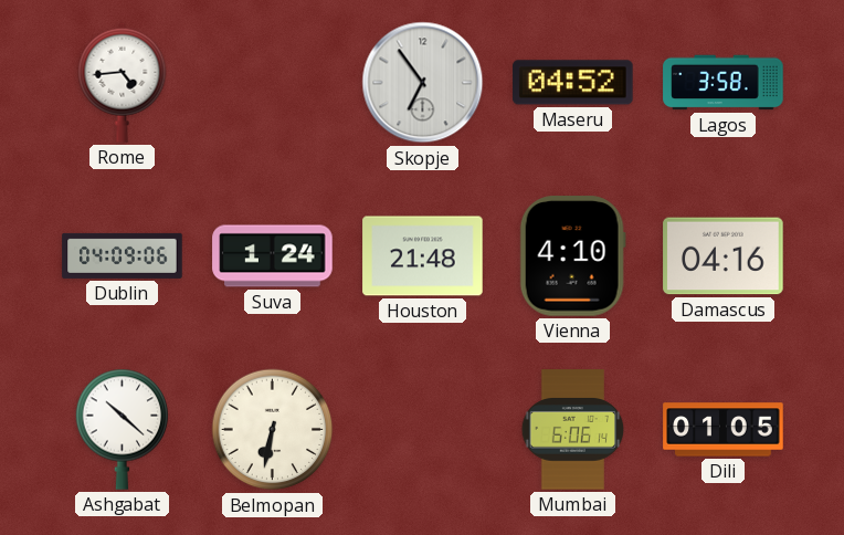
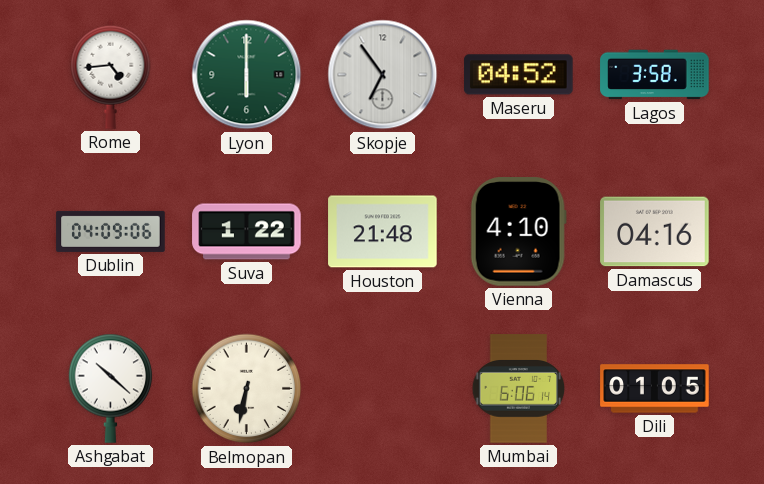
Lyon: none -> 6:00
Suva: 1:24 -> 1:22
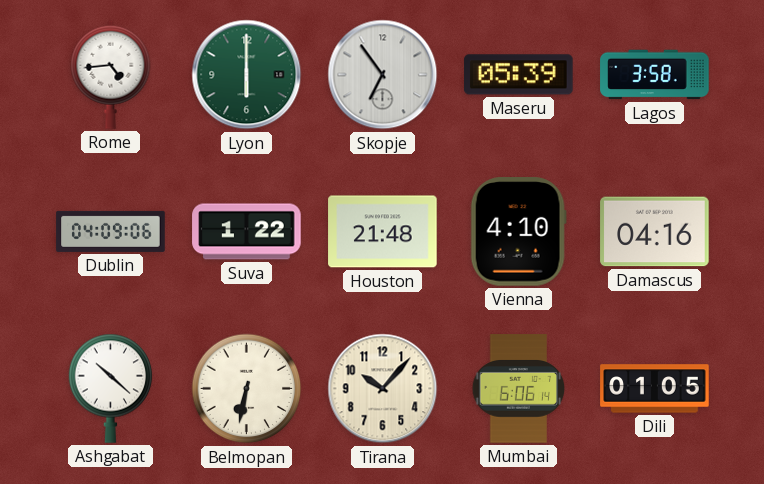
Maseru: 04:52 -> 05:39
Tirana: none -> 10:07
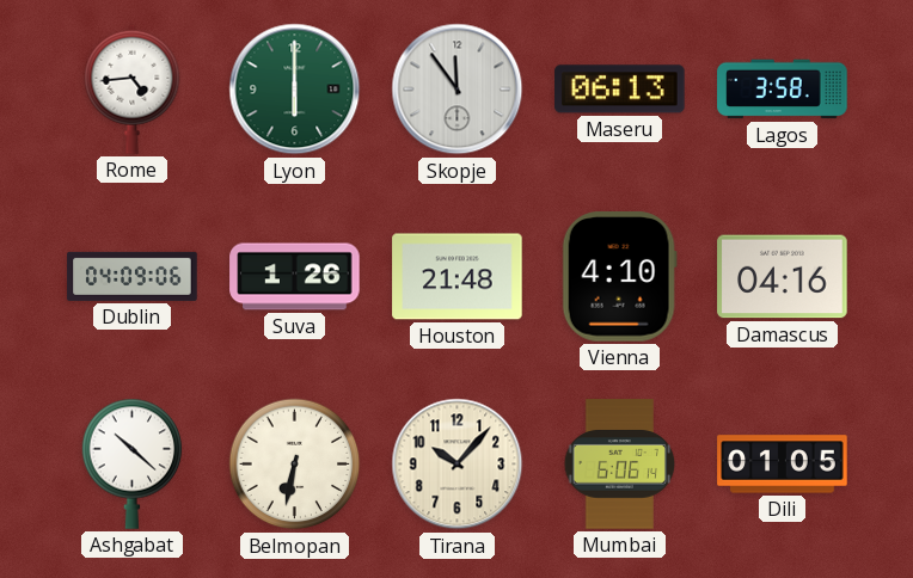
Skopje: 6:54 -> 11:54
Maseru: 05:39 -> 06:13
Suva: 1:22 -> 1:26
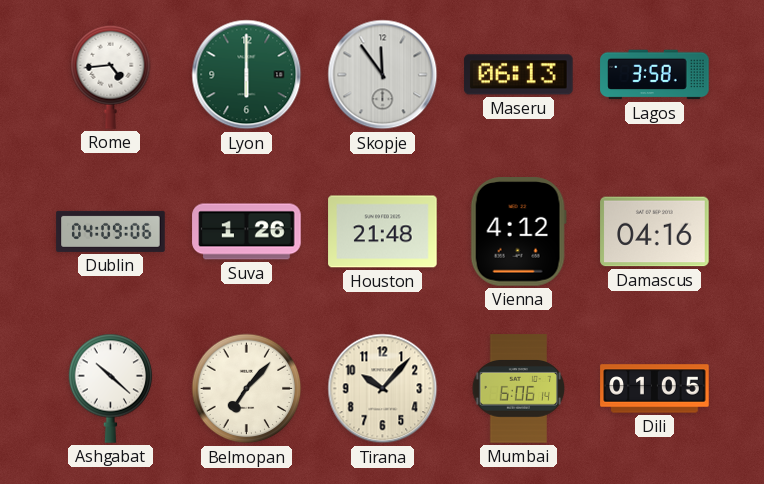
Vienna: 4:10 -> 4:12
Belmopan: 6:32 -> 7:07
